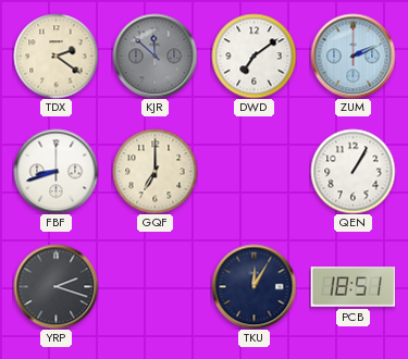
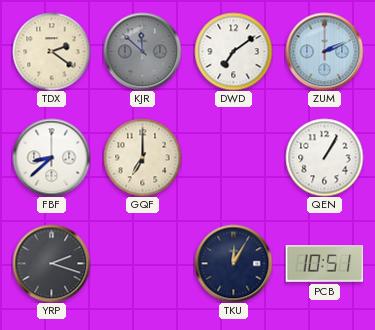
FBF: 8:42 -> 8:38
PCB: 18:51 -> 10:51
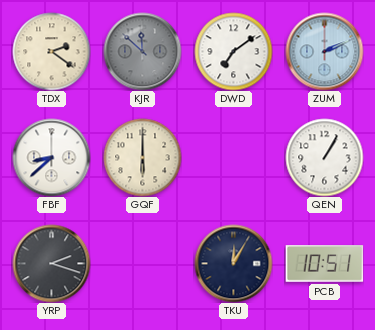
GQF: 7:00 -> 6:00
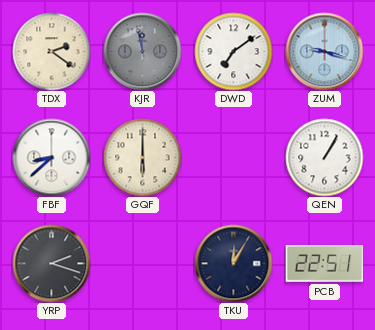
KJR: 11:52 -> 11:58
ZUM: 2:11 -> 9:18
PCB: 10:51 -> 22:51
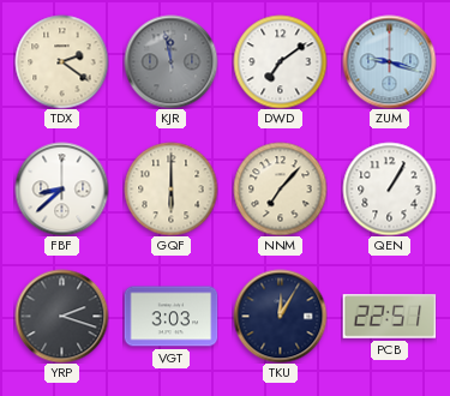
NNM: none -> 7:07
VGT: none -> 3:03
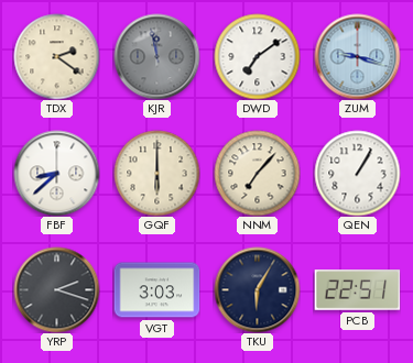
TKU: 12:05 -> 6:05
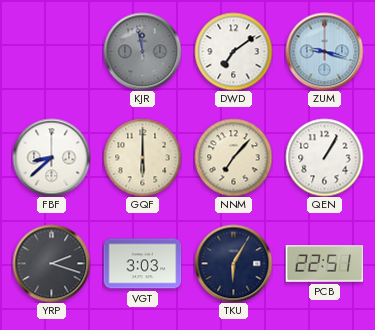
TDX: 2:21 -> none
